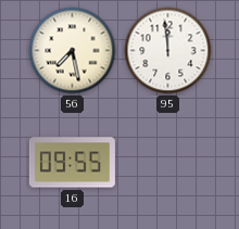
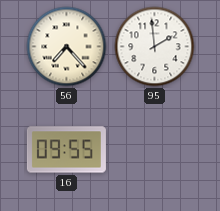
56: 7:28 -> 7:23
95: 11:59 -> 1:59
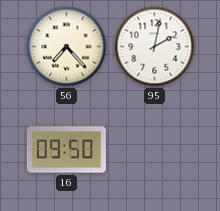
95: 1:59 -> 2:02
16: 09:55 -> 09:50
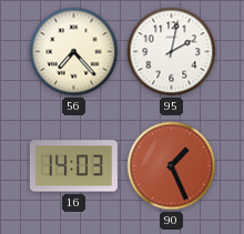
16: 09:50 -> 14:03
90: none -> 1:26
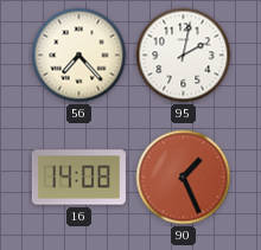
16: 14:03 -> 14:08
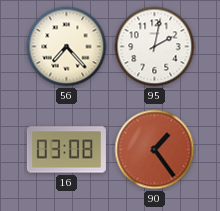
16: 14:08 -> 03:08
90: 1:26 -> 1:24
